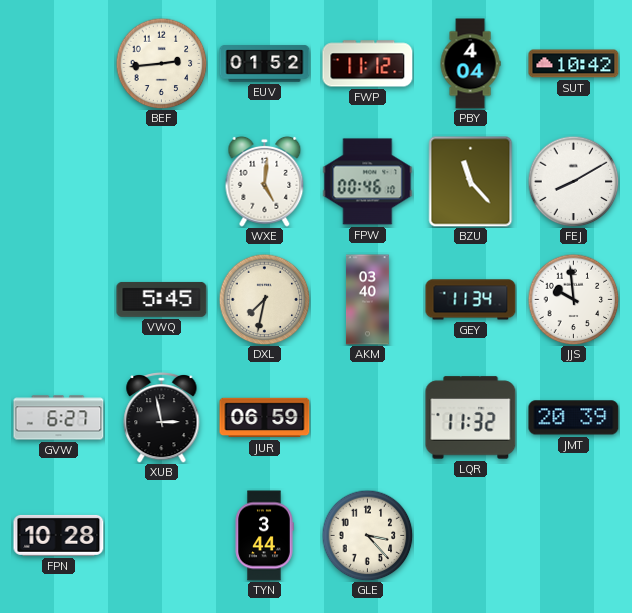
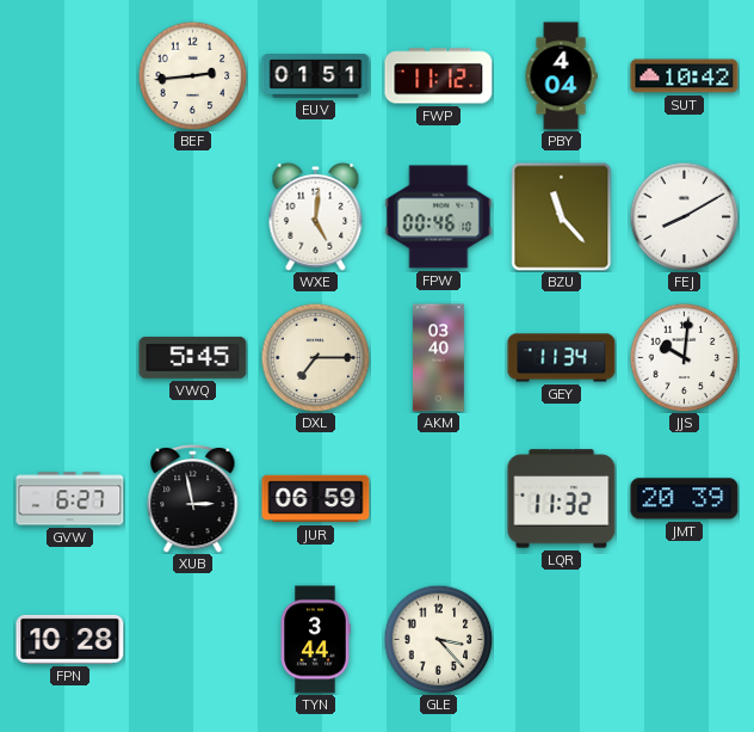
EUV: 01:52 -> 01:51
DXL: 7:32 -> 7:15
JJS: 9:59 -> 10:01
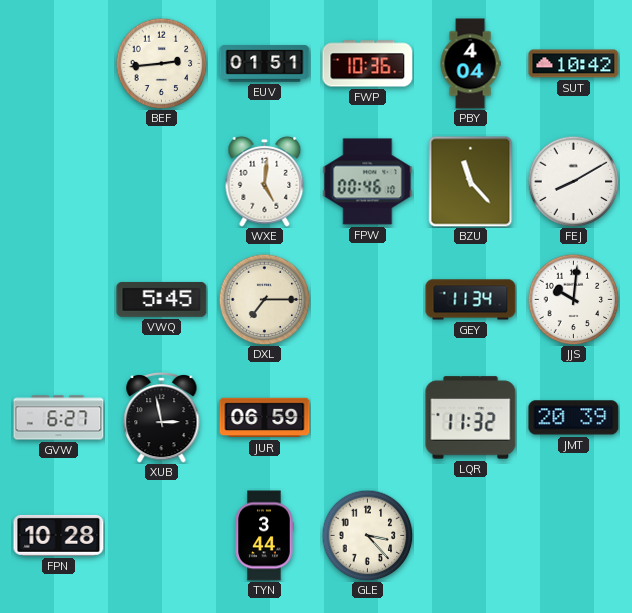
FWP: 11:12 -> 10:36
AKM: 03:40 -> none
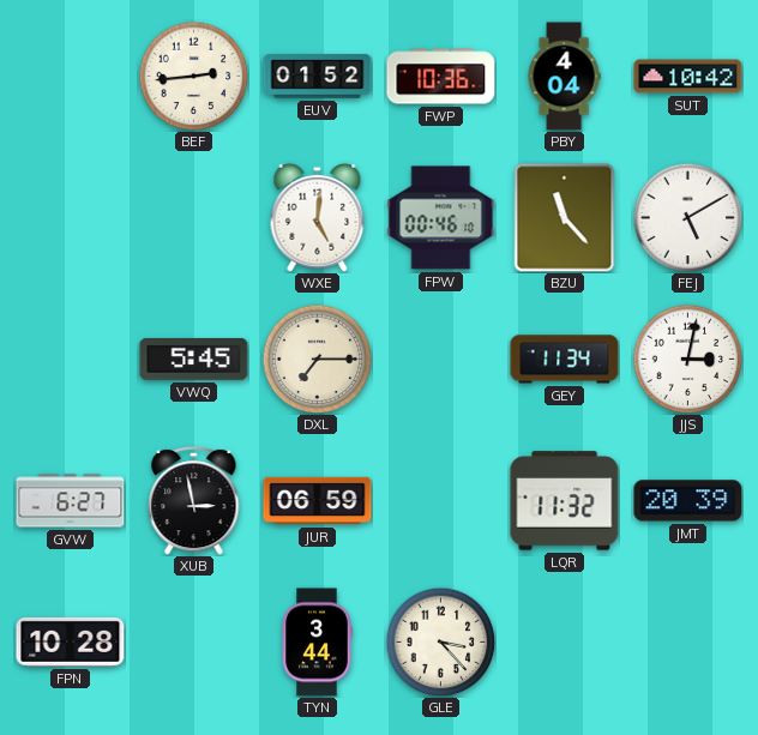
EUV: 01:51 -> 01:52
FEJ: 8:10 -> 5:10
JJS: 10:01 -> 3:02
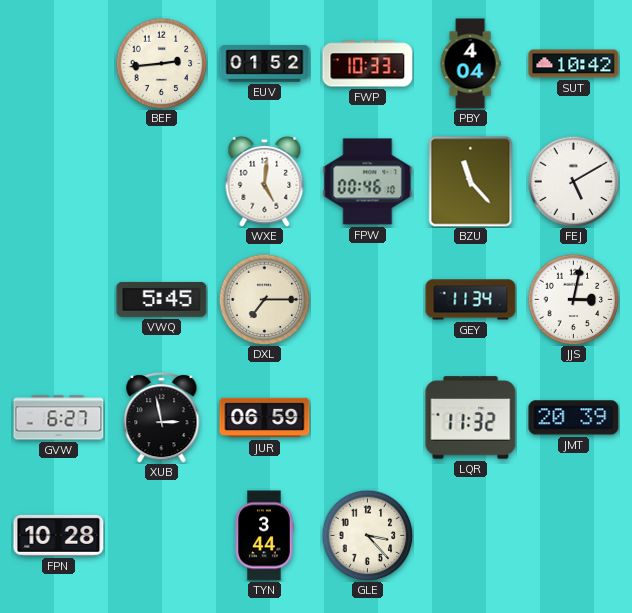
FWP: 10:36 -> 10:33
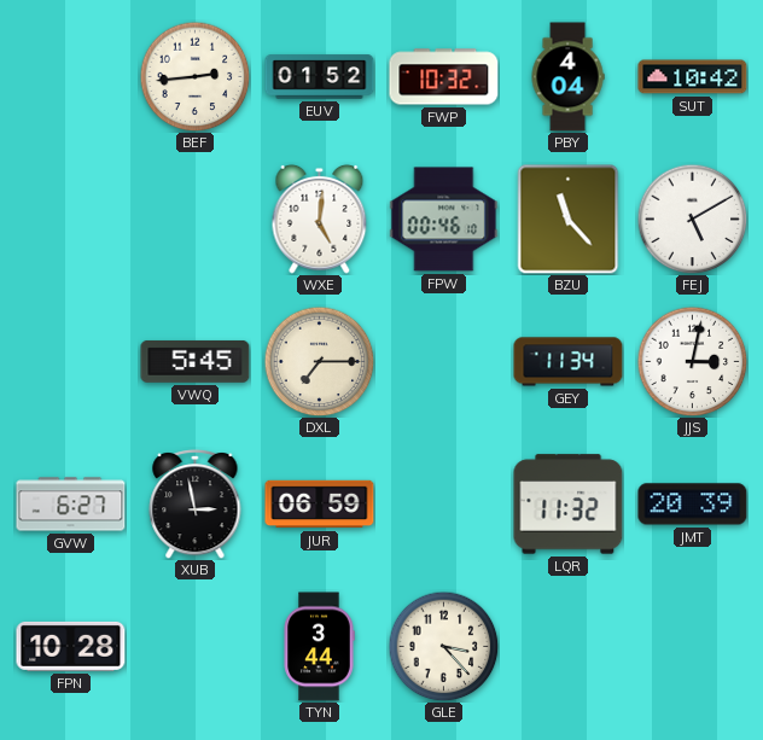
FWP: 10:33 -> 10:32
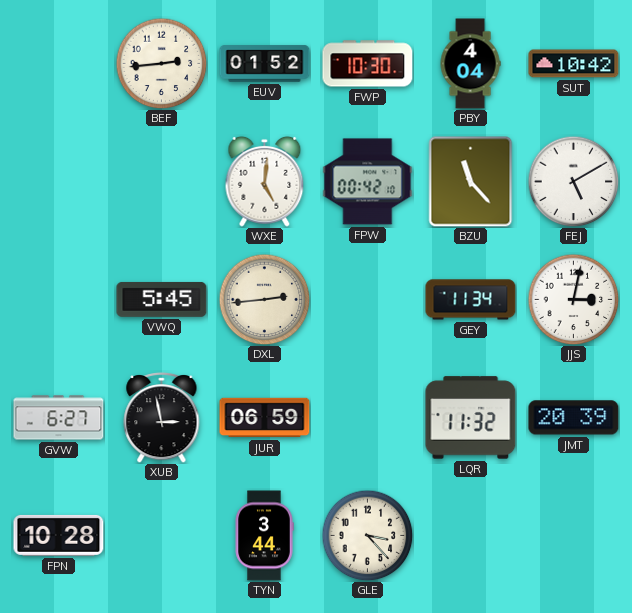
FWP: 10:32 -> 10:30
FPW: 00:46 -> 00:42
DXL: 7:15 -> 2:44
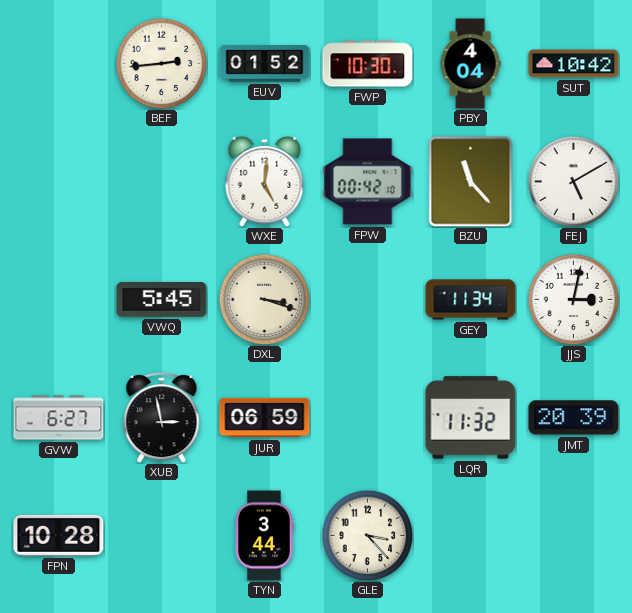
DXL: 2:44 -> 3:18
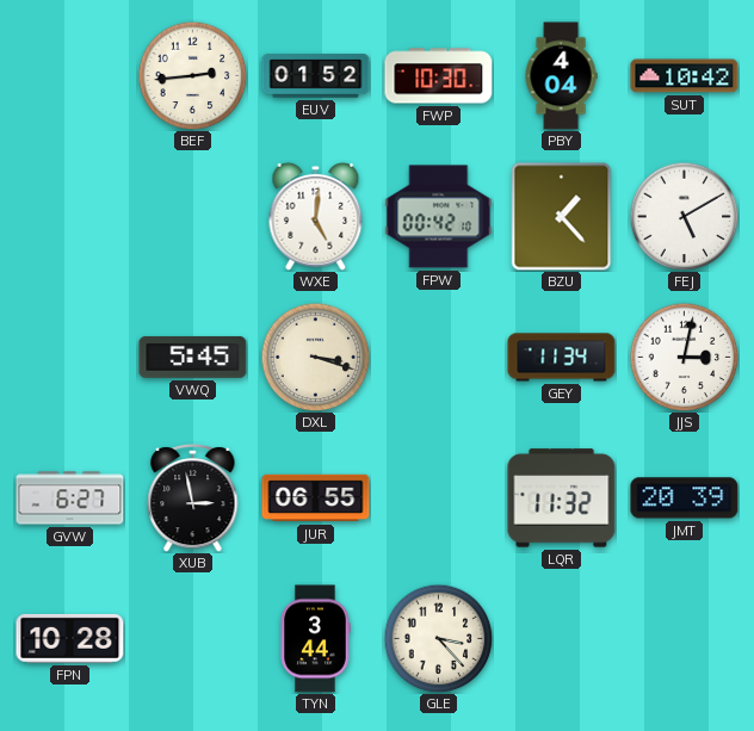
BZU: 11:23 -> 1:23
JUR: 06:59 -> 06:55
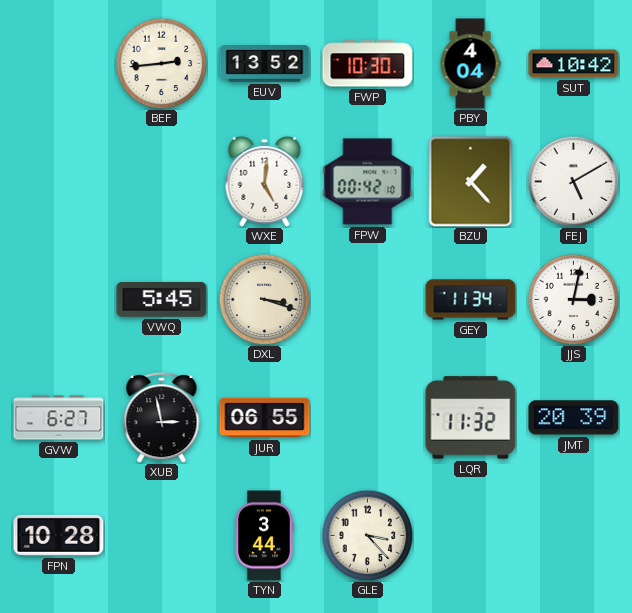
EUV: 01:52 -> 13:52
